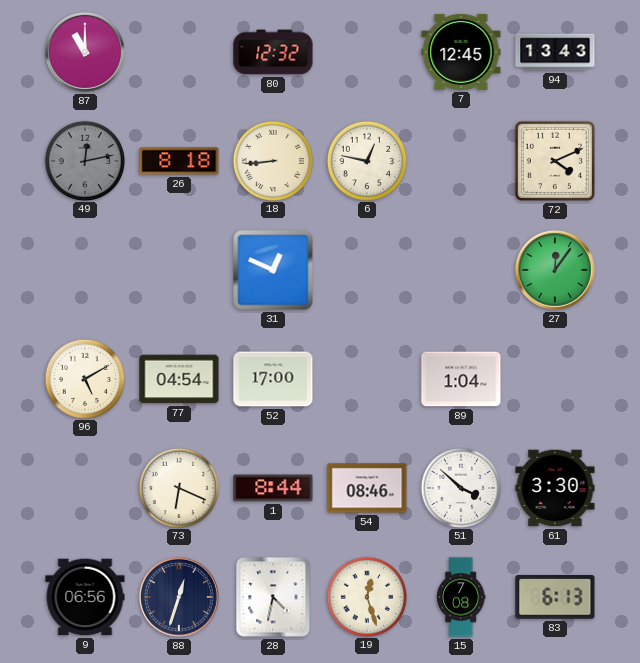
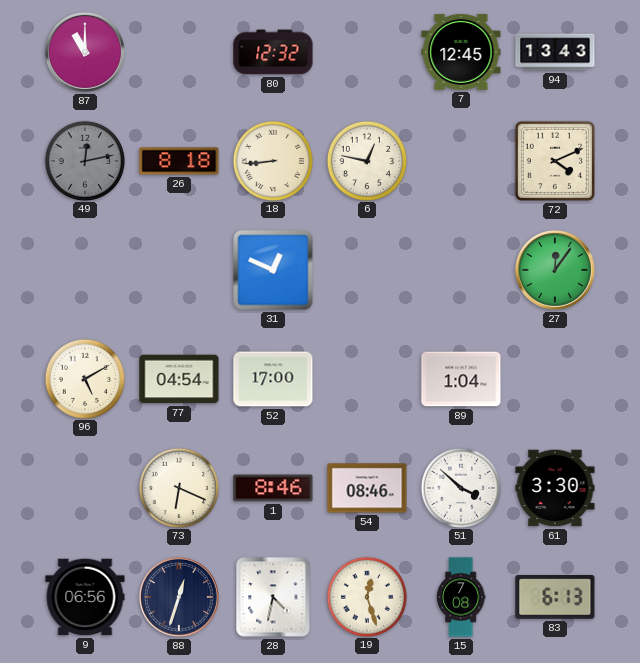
1: 8:44 -> 8:46
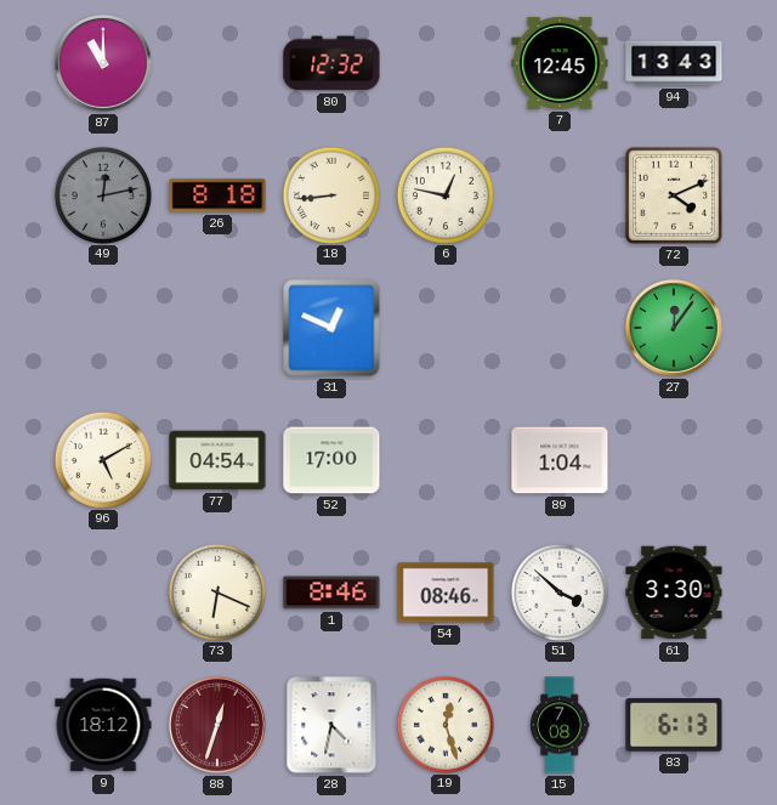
9: 06:56 -> 18:12
88 dial: navy -> burgundy
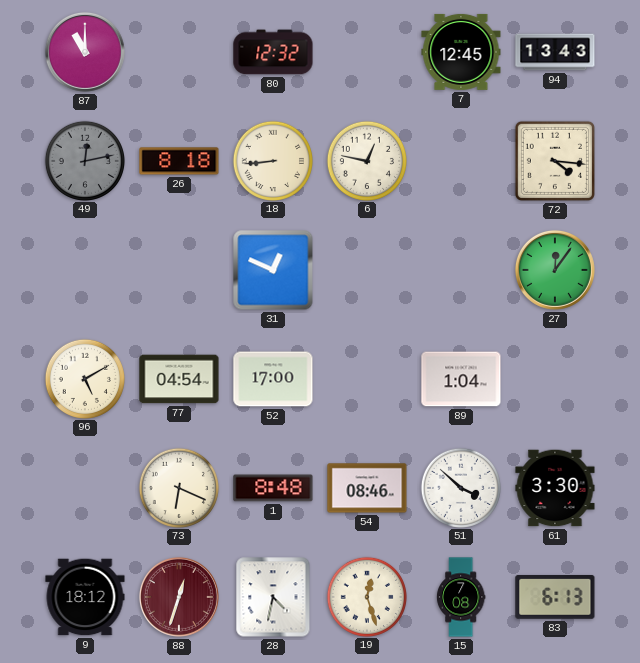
72: 4:11 -> 4:16
1: 8:46 -> 8:48
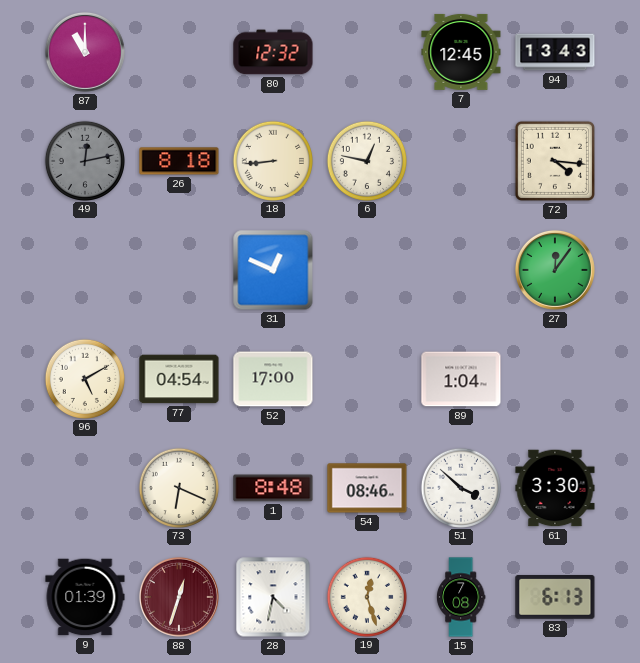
9: 18:12 -> 01:39
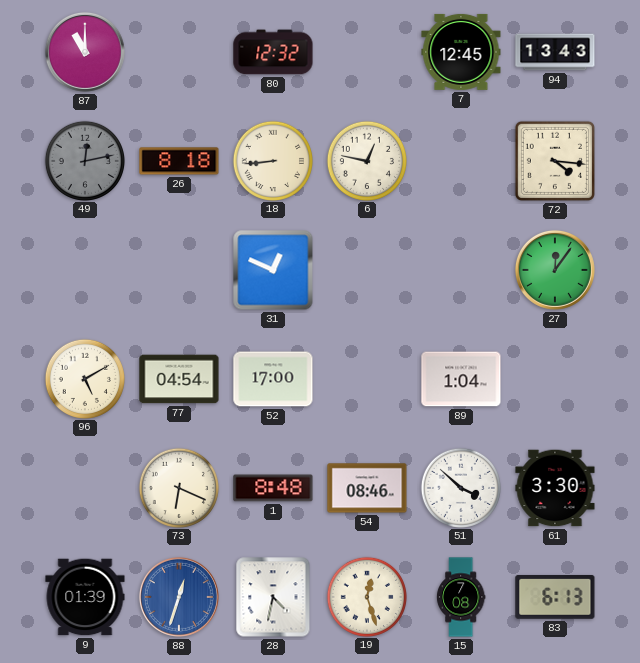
88 dial: burgundy -> blue
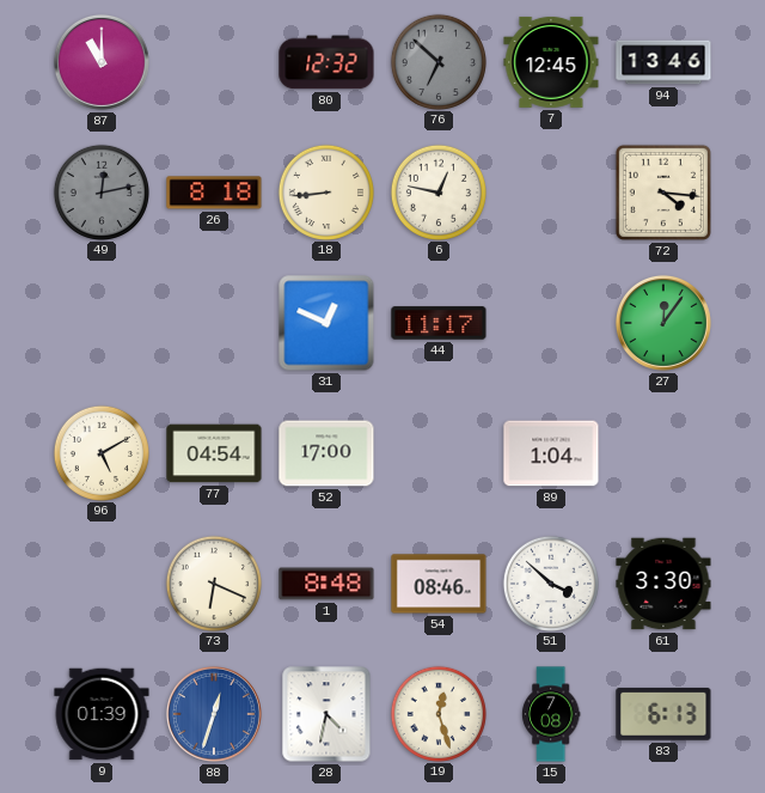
76: none -> 6:52
94: 13:43 -> 13:46
44: none -> 11:17
